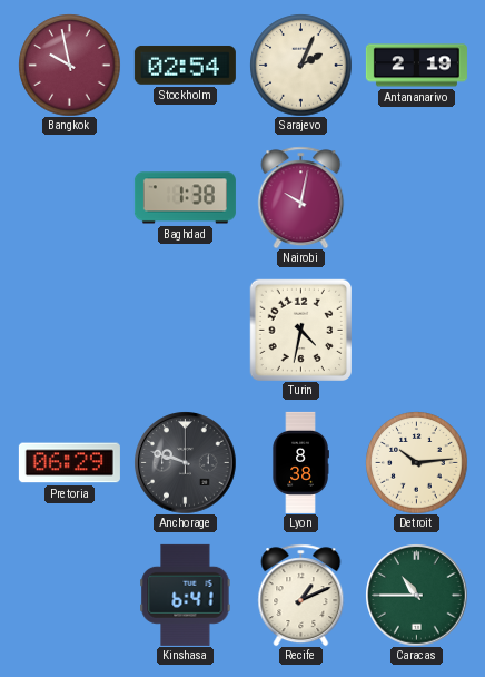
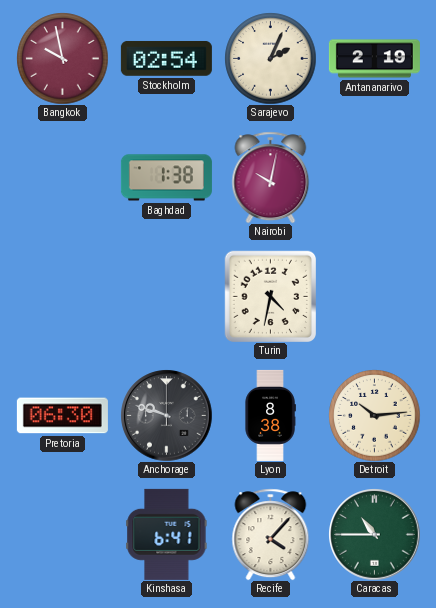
Pretoria: 06:29 -> 06:30
Recife: 1:11 -> 4:07
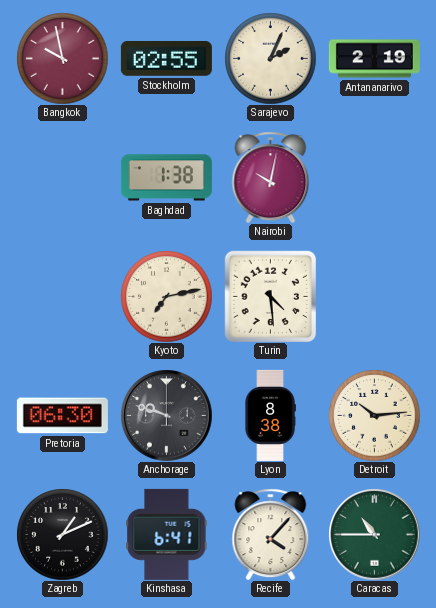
Stockholm: 02:54 -> 02:55
Kyoto: none -> 7:13
Turin: 4:32 -> 4:29
Zagreb: none -> 1:11
